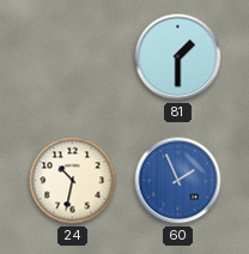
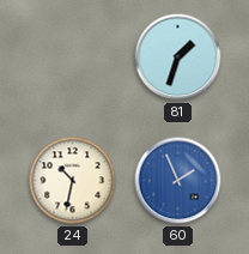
81: 1:30 -> 1:33
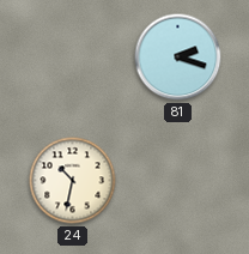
81: 1:33 -> 2:18
60: 1:56 -> none
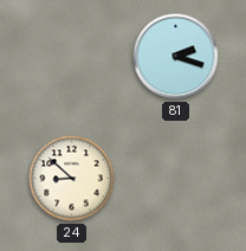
24: 10:32 -> 8:52
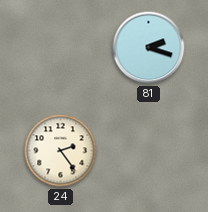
24: 8:52 -> 2:24
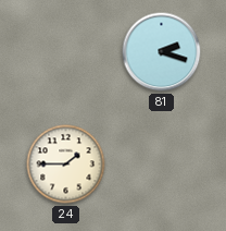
24: 2:24 -> 1:45
